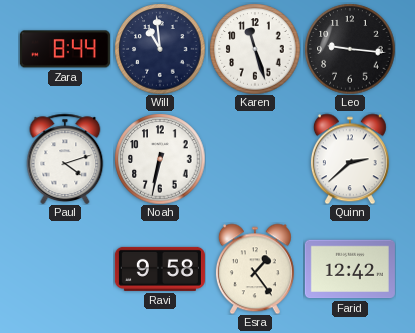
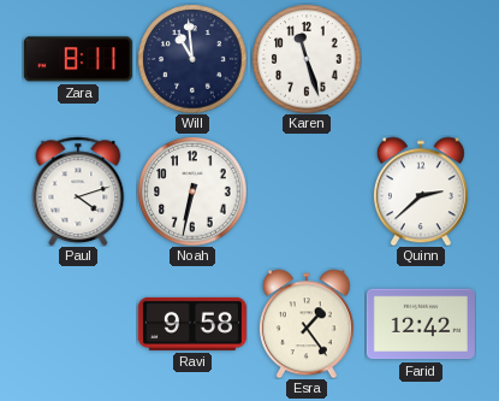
Zara: 8:44 -> 8:11
Leo: 9:16 -> none
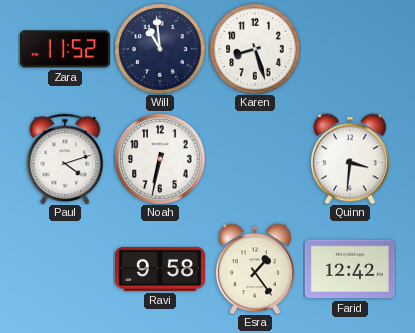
Zara: 8:11 -> 11:52
Karen: 11:27 -> 8:27
Quinn: 2:38 -> 3:31
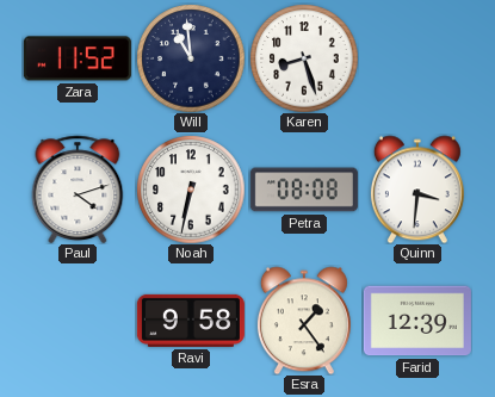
Petra: none -> 08:08
Farid: 12:42 -> 12:39
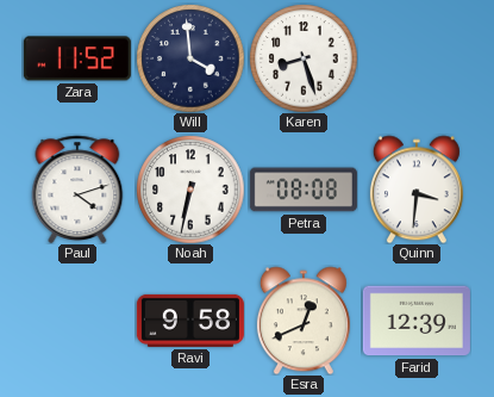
Will: 10:59 -> 3:59
Esra: 1:24 -> 12:41
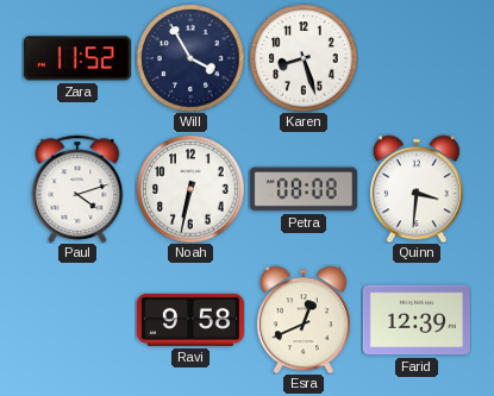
Will: 3:59 -> 3:55
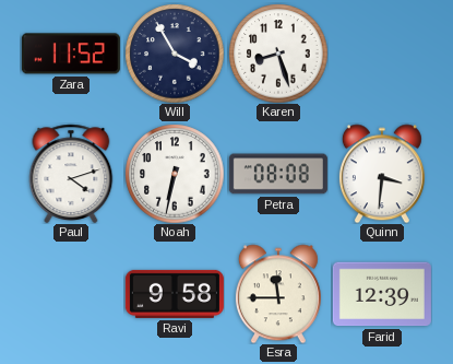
Esra: 12:41 -> 11:45
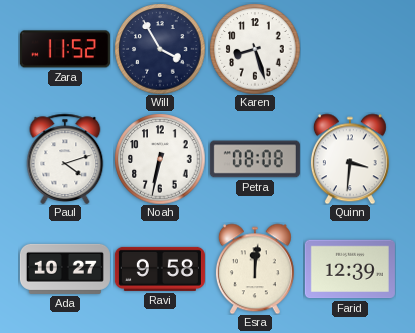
Ada: none -> 10:27
Esra: 11:45 -> 12:01
